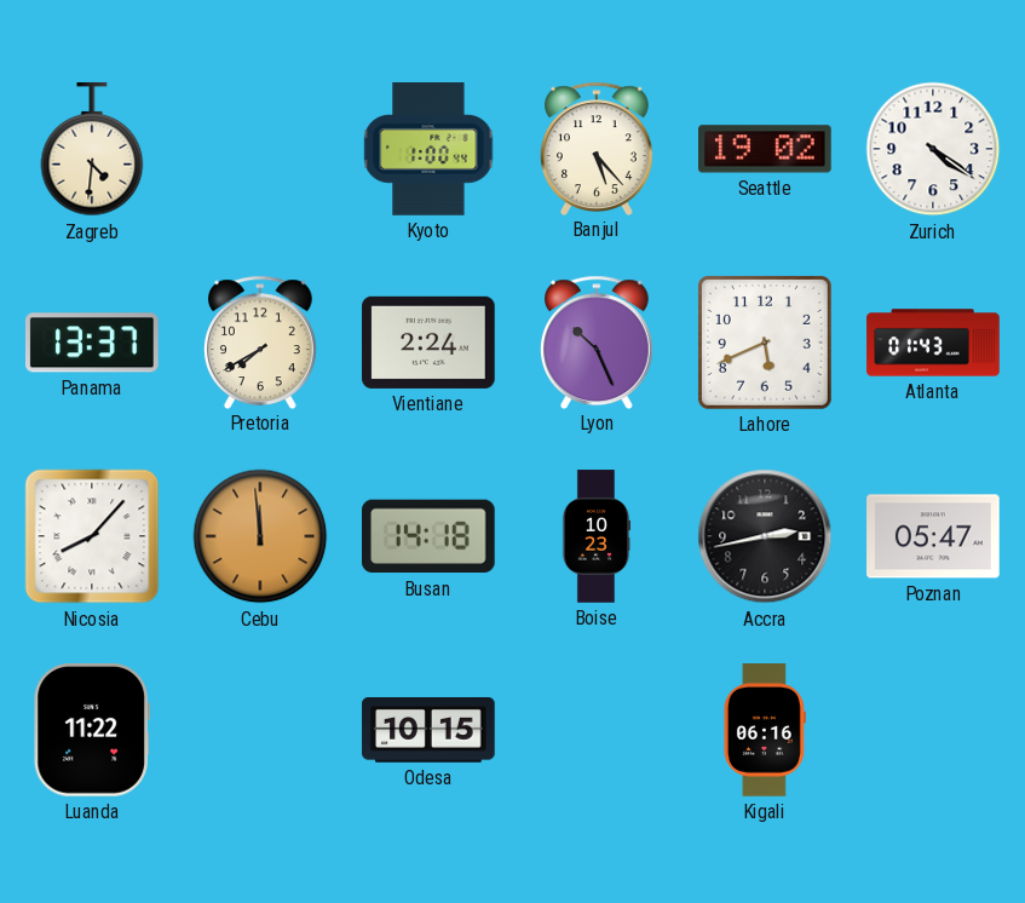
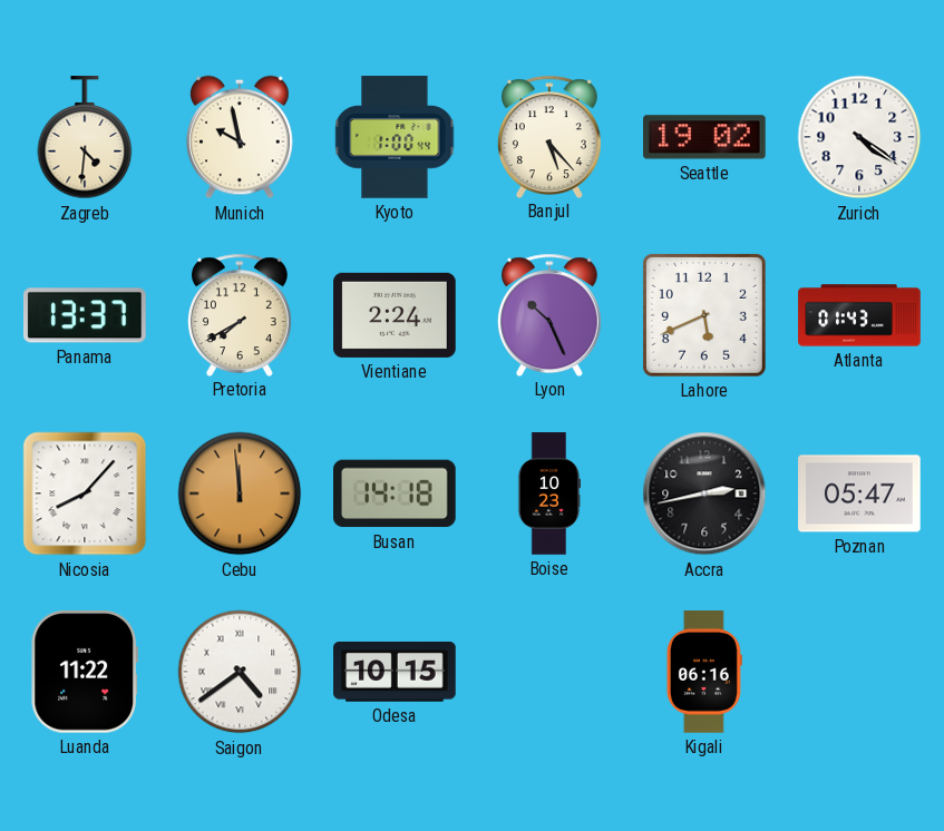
Munich: none -> 9:58
Saigon: none -> 4:39
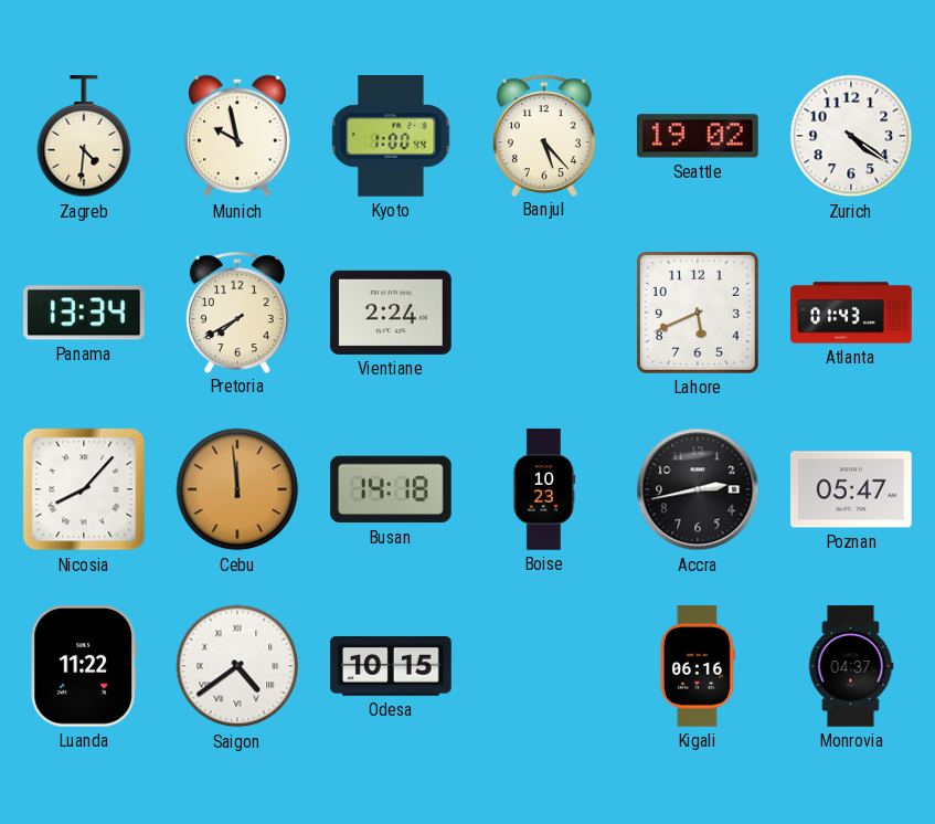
Panama: 13:37 -> 13:34
Lyon: 10:26 -> none
Monrovia: none -> 04:37
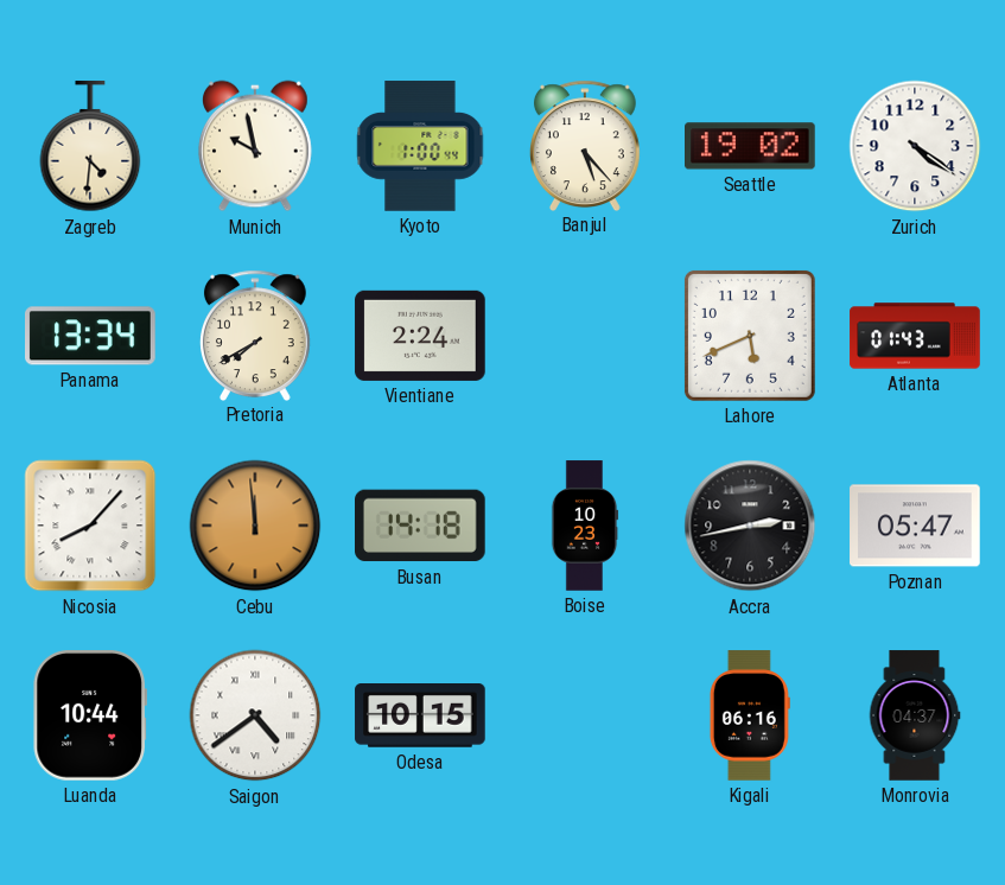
Luanda: 11:22 -> 10:44
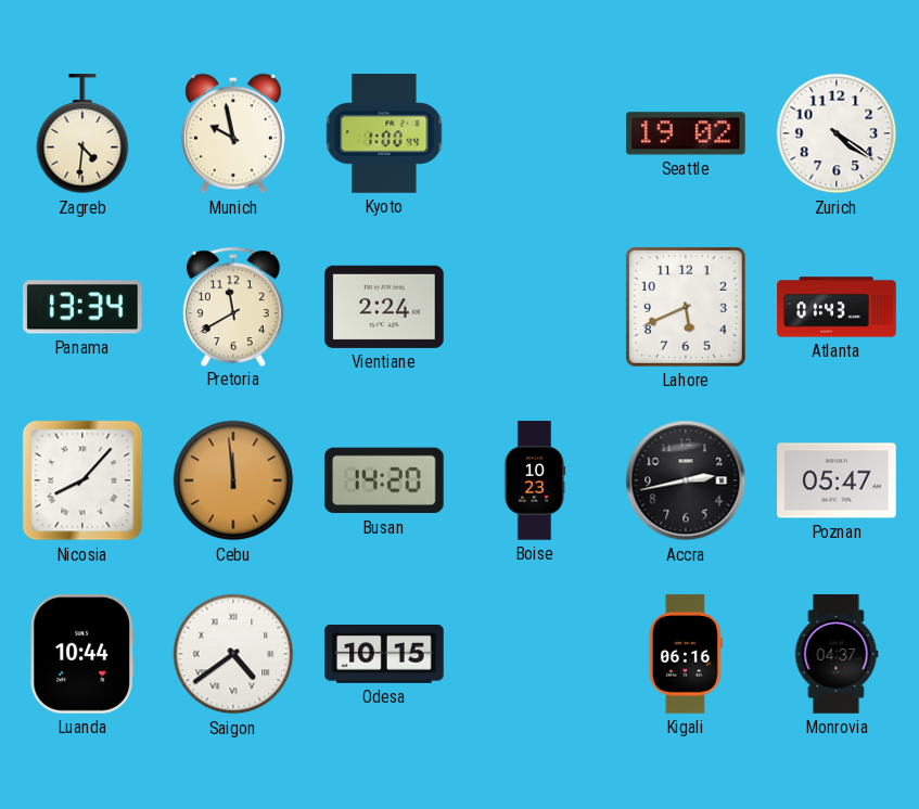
Banjul: 5:23 -> none
Pretoria: 7:40 -> 11:40
Busan: 14:18 -> 14:20
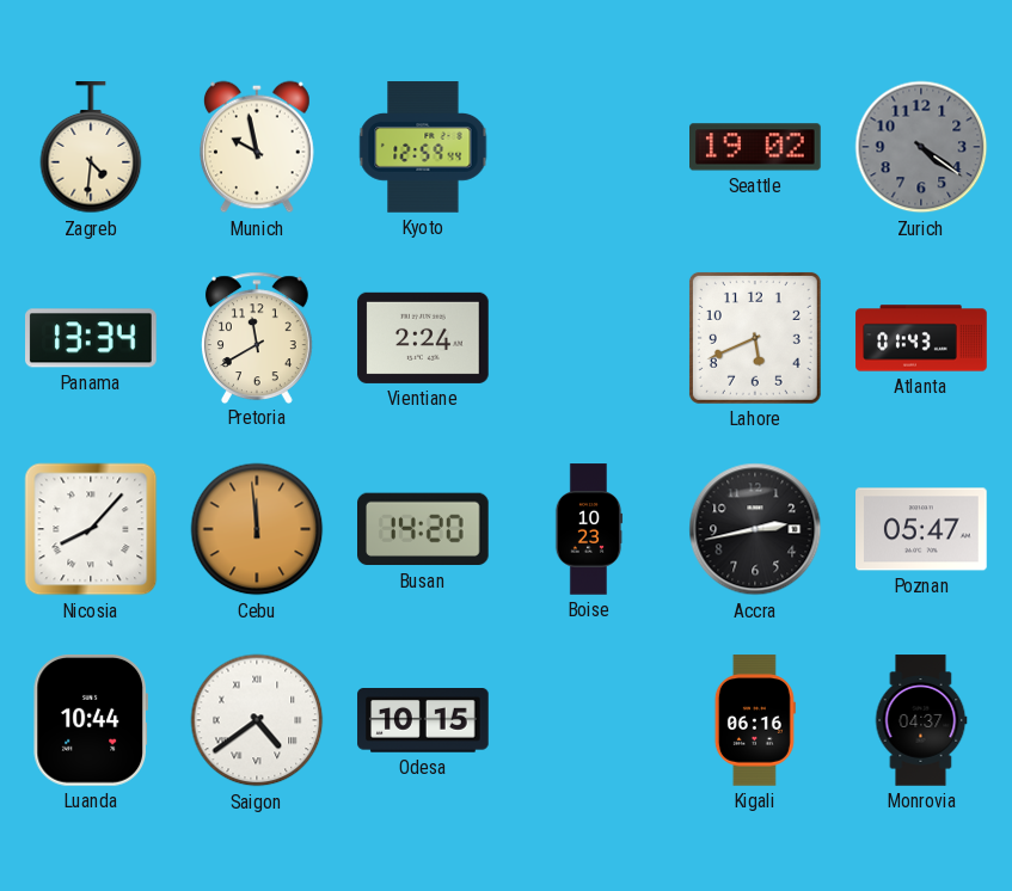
Kyoto: 1:00 -> 12:59
Zurich dial: white -> grey
